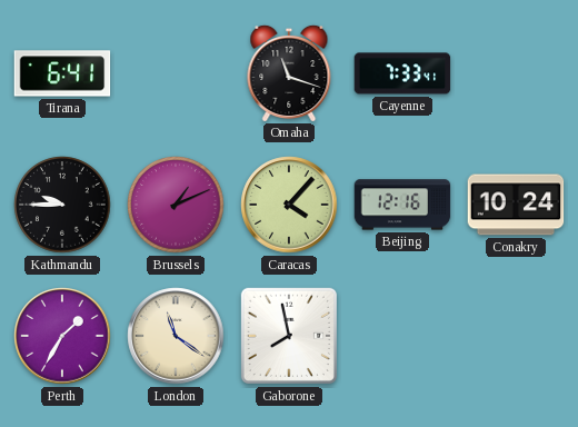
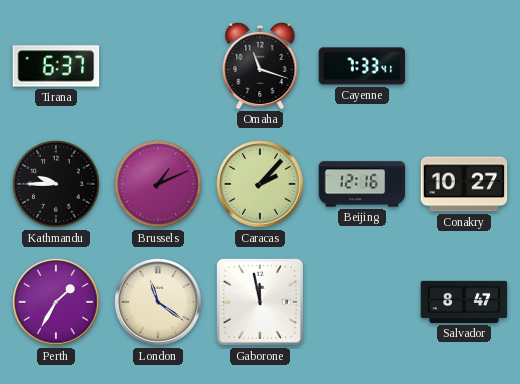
Tirana: 6:41 -> 6:37
Caracas: 4:07 -> 2:07
Conakry: 10:24 -> 10:27
Gaborone: 7:58 -> 11:58
Salvador: none -> 8:47
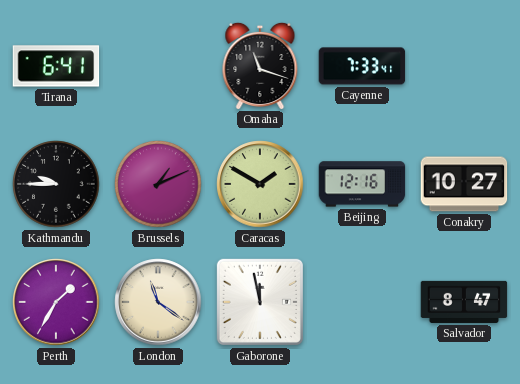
Tirana: 6:37 -> 6:41
Caracas: 2:07 -> 1:50
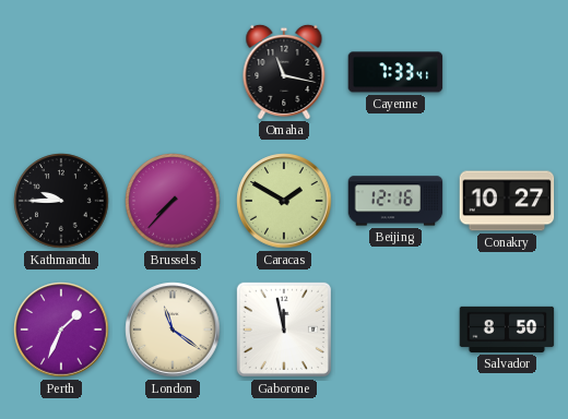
Tirana: 6:41 -> none
Omaha: 11:18 -> 11:17
Brussels: 1:11 -> 7:37
Perth: 1:35 -> 1:34
Salvador: 8:47 -> 8:50
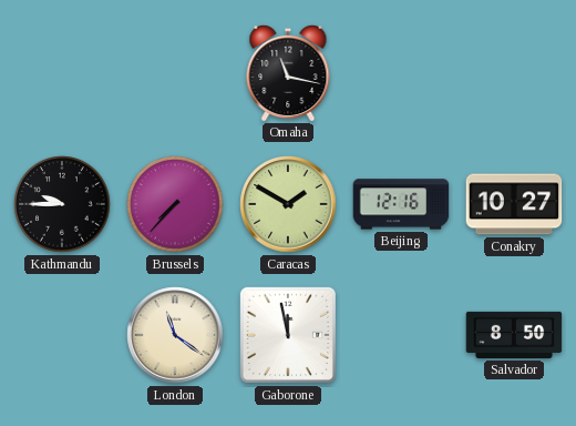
Cayenne: 7:33 -> none
Perth: 1:34 -> none
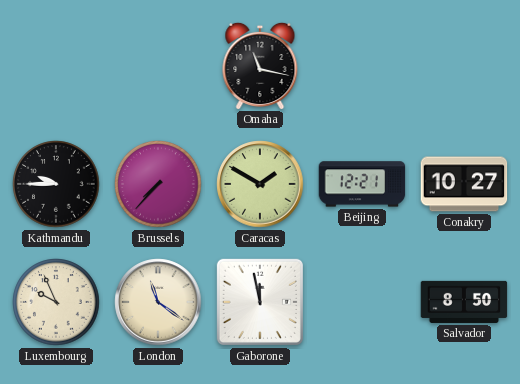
Beijing: 12:16 -> 12:21
Luxembourg: none -> 9:56
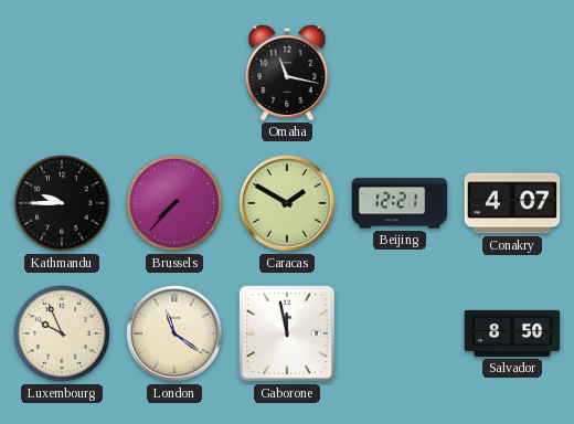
Conakry: 10:27 -> 4:07
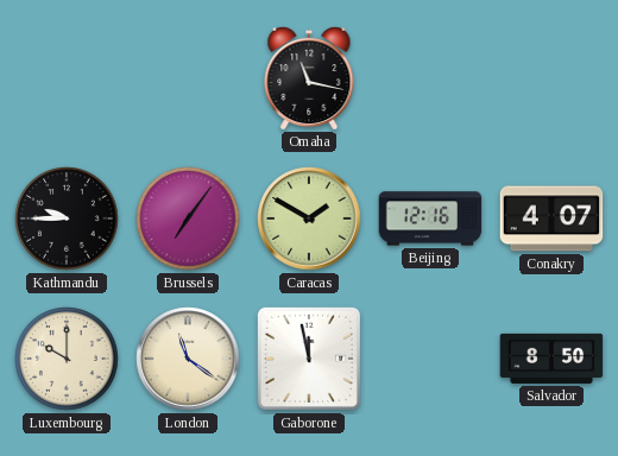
Brussels: 7:37 -> 7:06
Beijing: 12:21 -> 12:16
Luxembourg: 9:56 -> 10:00
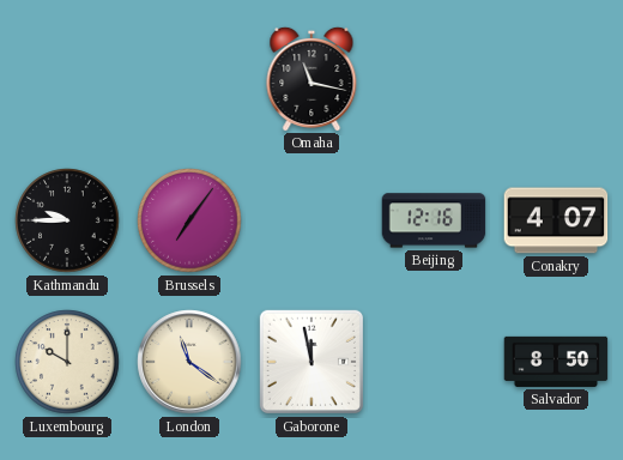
Caracas: 1:50 -> none
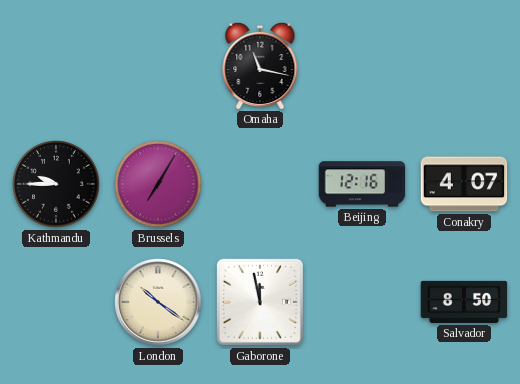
Brussels: 7:06 -> 7:05
Luxembourg: 10:00 -> none
London: 11:21 -> 10:21
